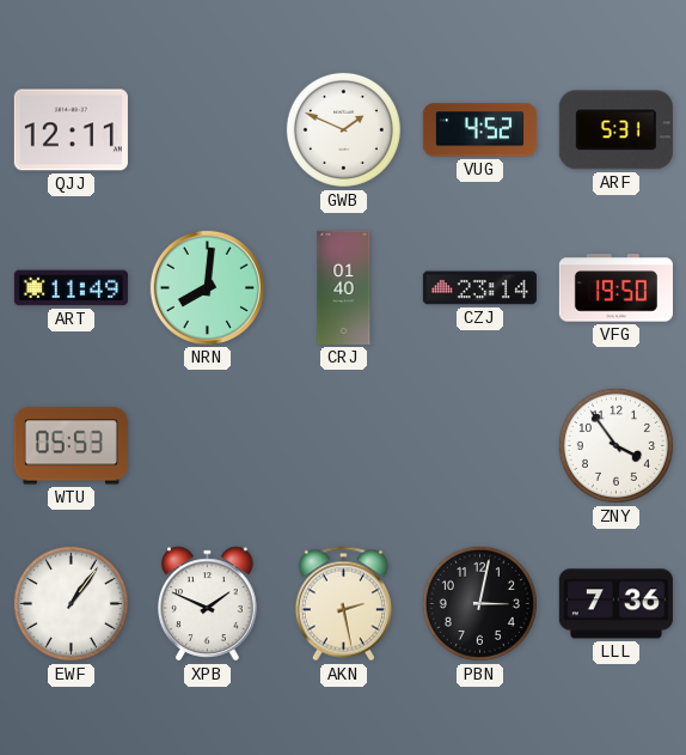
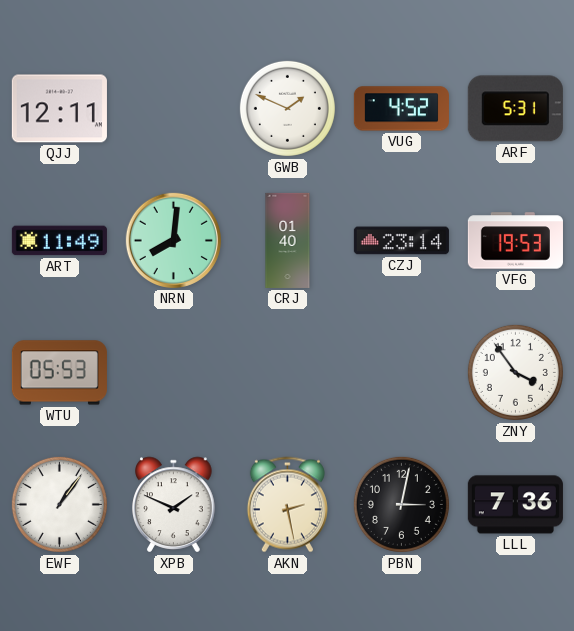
VFG: 19:50 -> 19:53
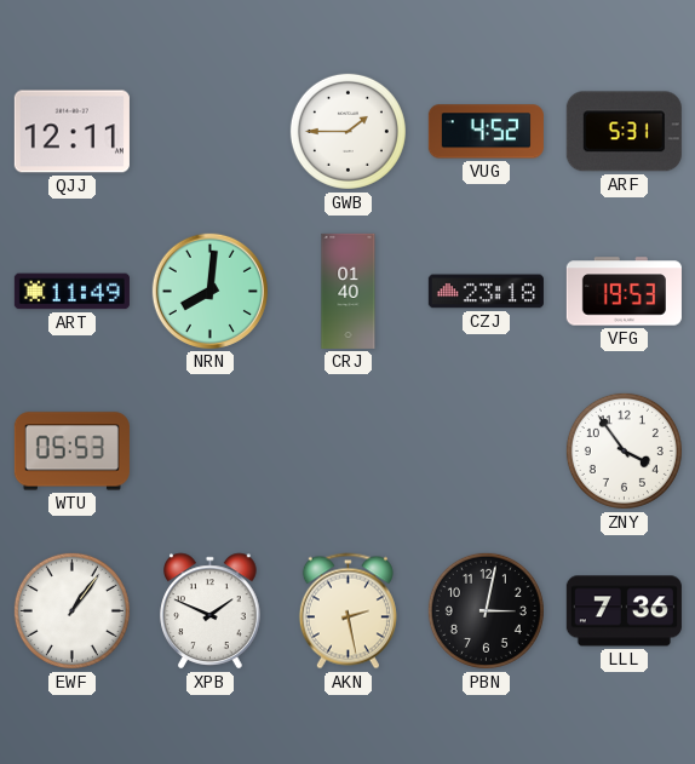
GWB: 1:49 -> 1:45
CZJ: 23:14 -> 23:18
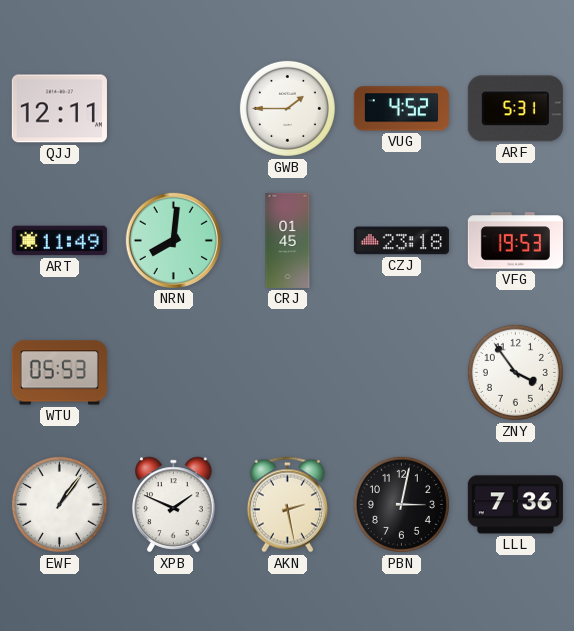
CRJ: 01:40 -> 01:45
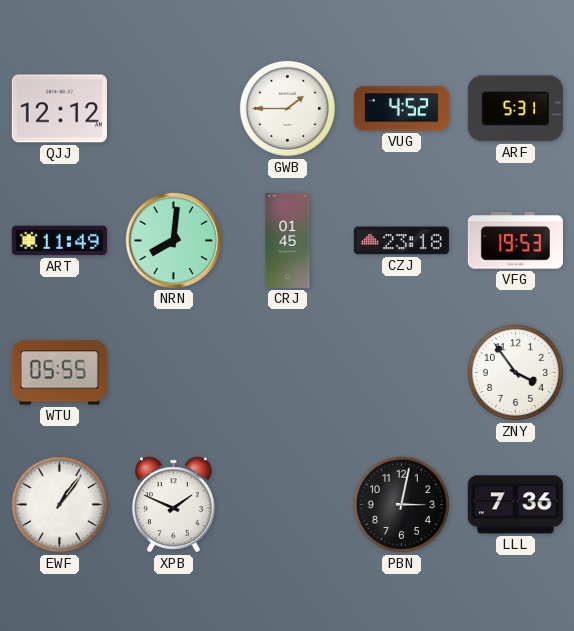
QJJ: 12:11 -> 12:12
WTU: 05:53 -> 05:55
AKN: 2:28 -> none
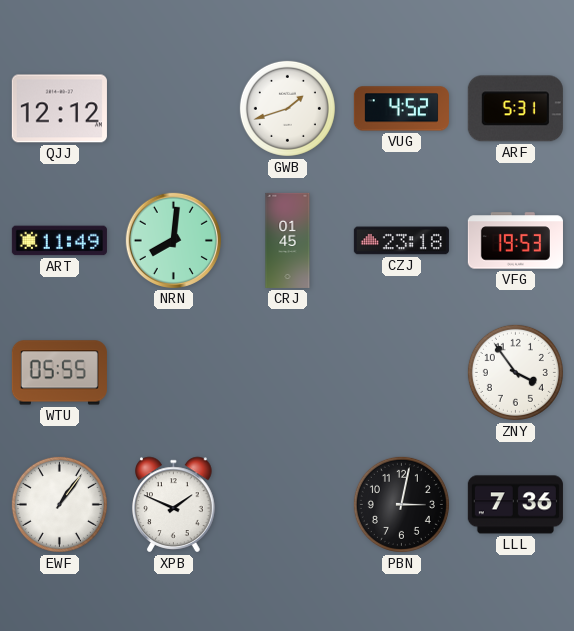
GWB: 1:45 -> 1:42
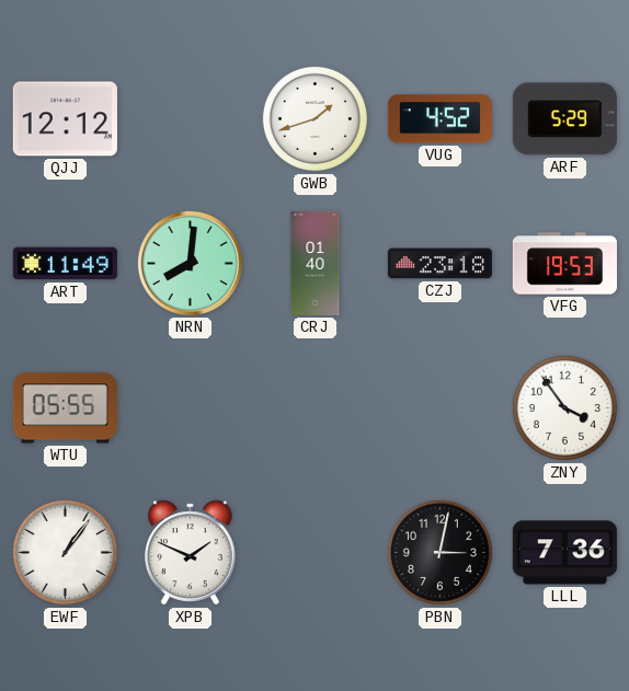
ARF: 5:31 -> 5:29
CRJ: 01:45 -> 01:40
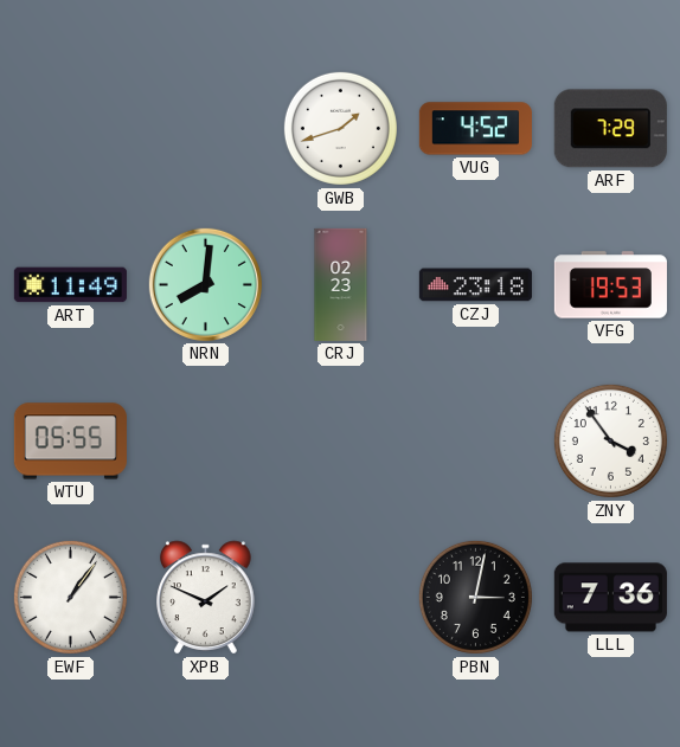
QJJ: 12:12 -> none
ARF: 5:29 -> 7:29
CRJ: 01:40 -> 02:23
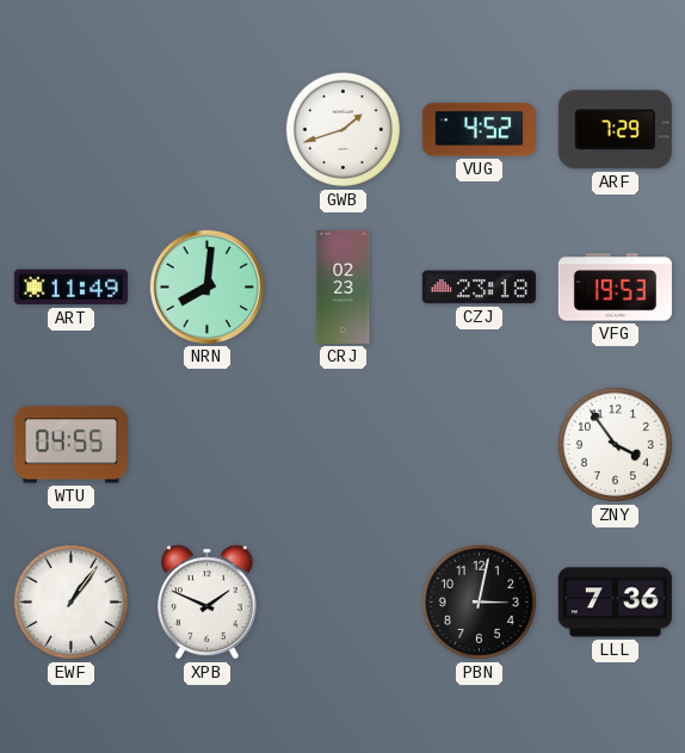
WTU: 05:55 -> 04:55
